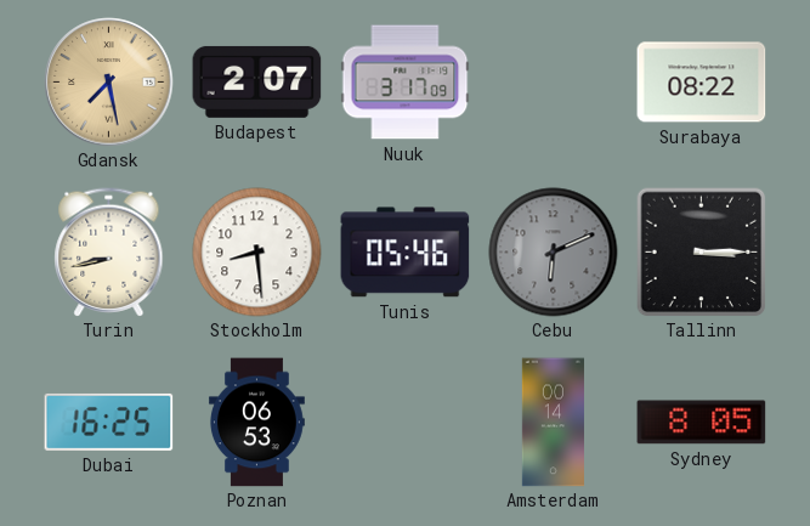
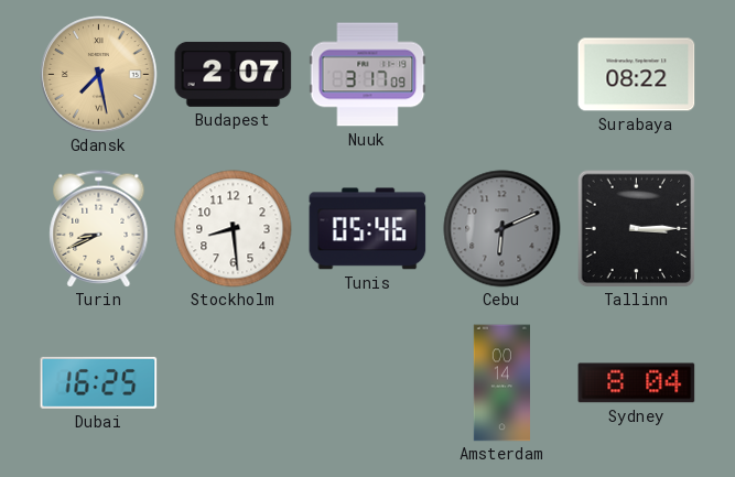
Turin: 8:43 -> 8:41
Poznan: 06:53 -> none
Sydney: 8:05 -> 8:04
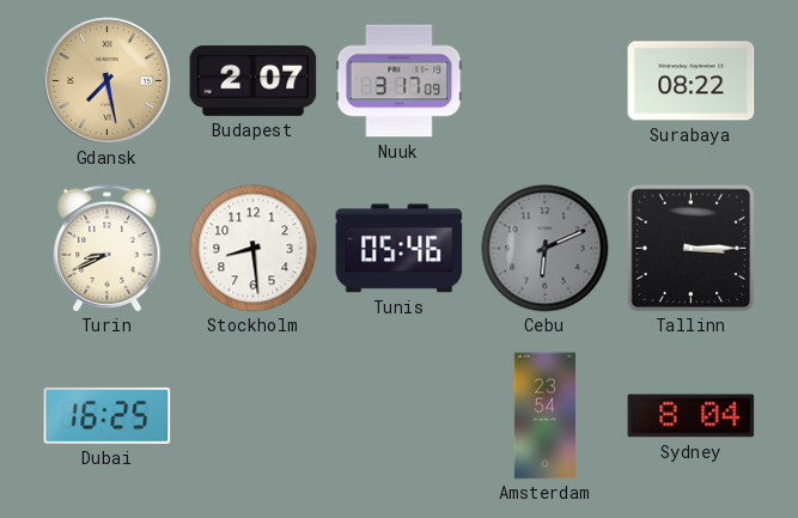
Amsterdam: 00:14 -> 23:54
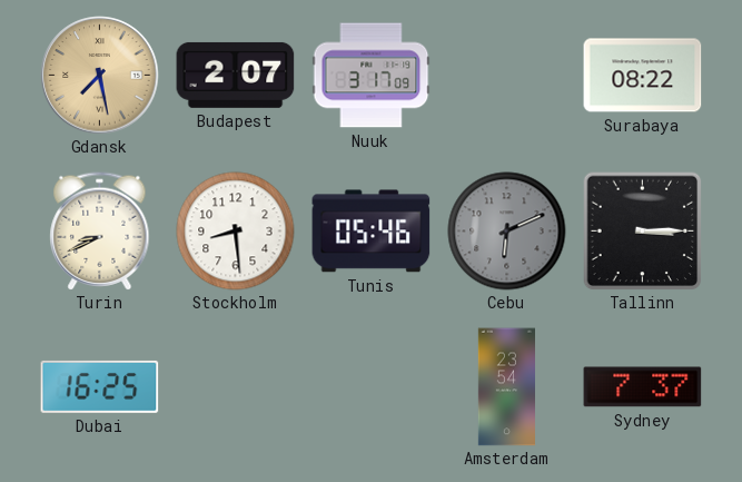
Sydney: 8:04 -> 7:37
